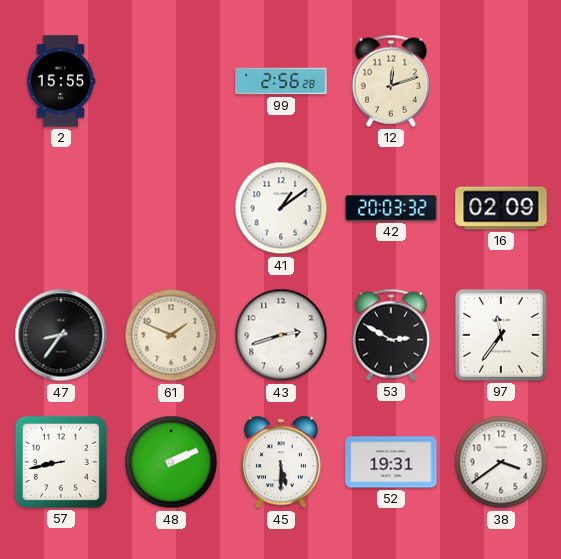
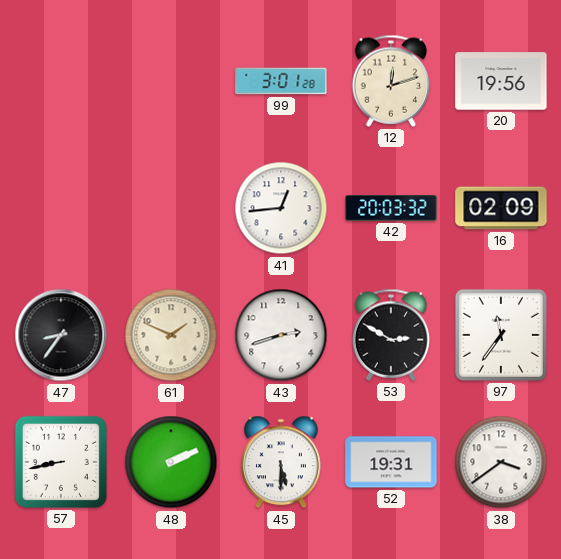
2: 15:55 -> none
99: 2:56 -> 3:01
20: none -> 19:56
41: 1:09 -> 12:44
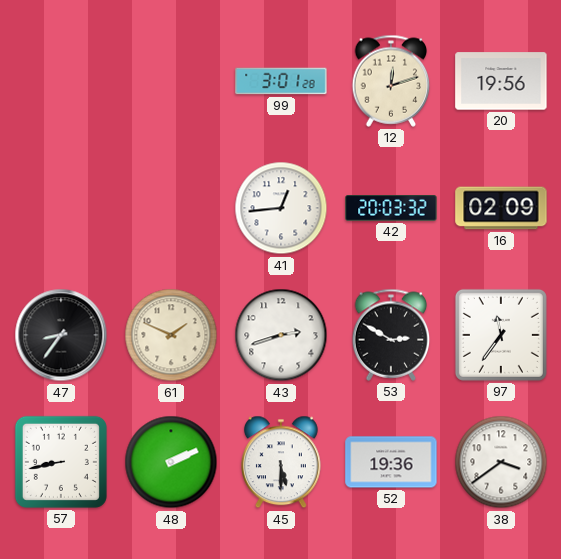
52: 19:31 -> 19:36
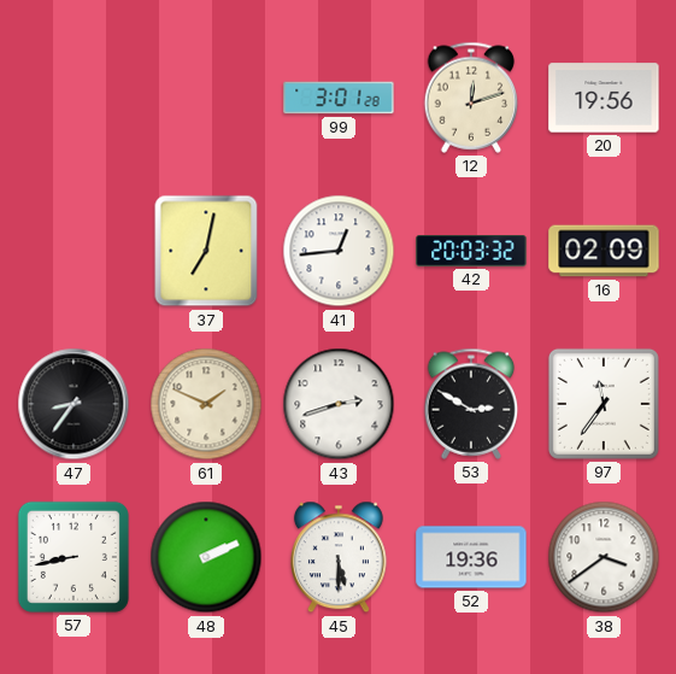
37: none -> 7:02
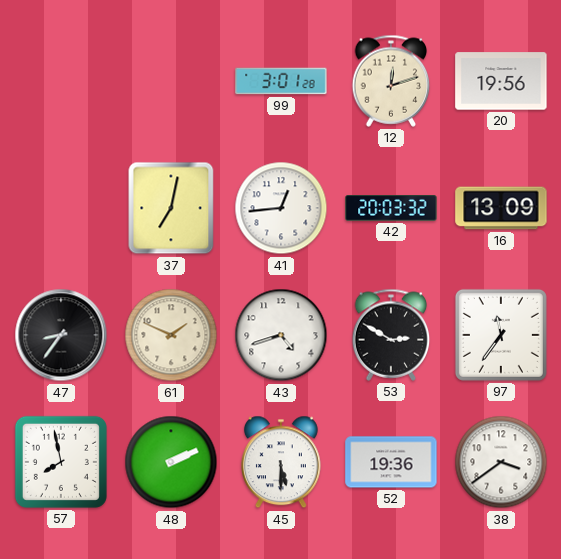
16: 02:09 -> 13:09
43: 2:42 -> 4:42
57: 8:43 -> 7:58
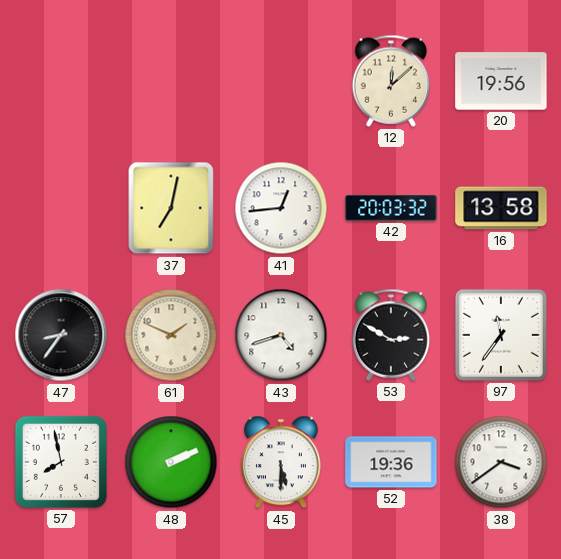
99: 3:01 -> none
12: 12:12 -> 12:08
16: 13:09 -> 13:58
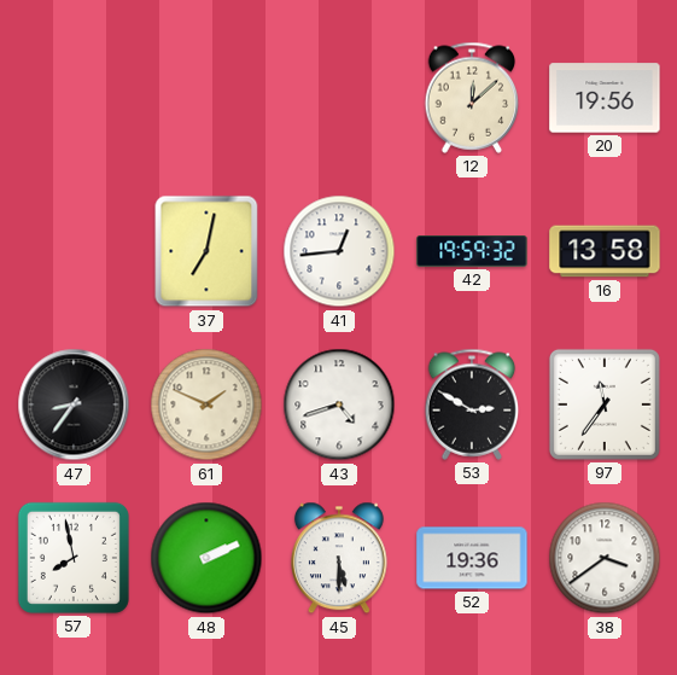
42: 20:03 -> 19:59
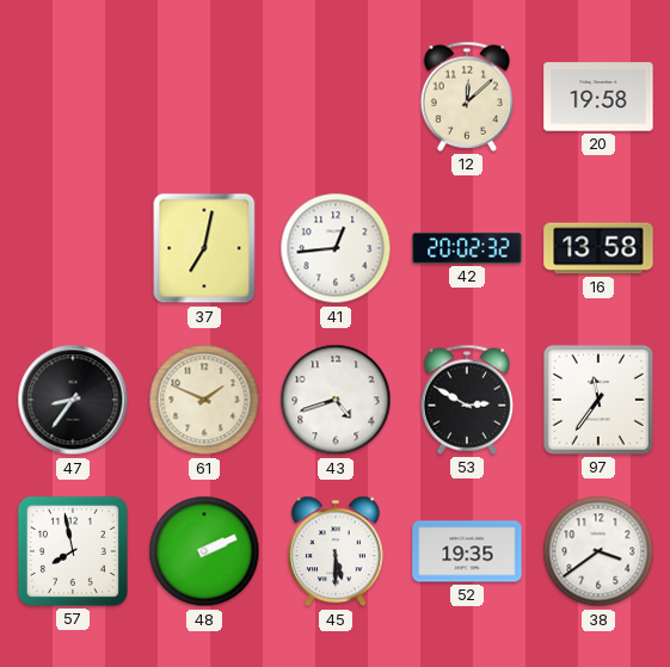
20: 19:56 -> 19:58
42: 19:59 -> 20:02
52: 19:36 -> 19:35
